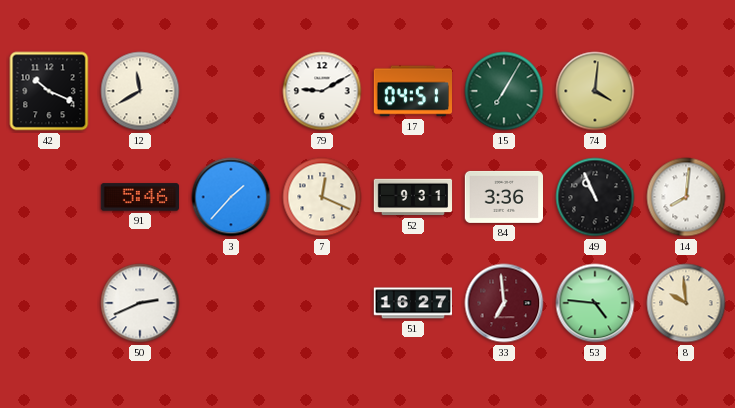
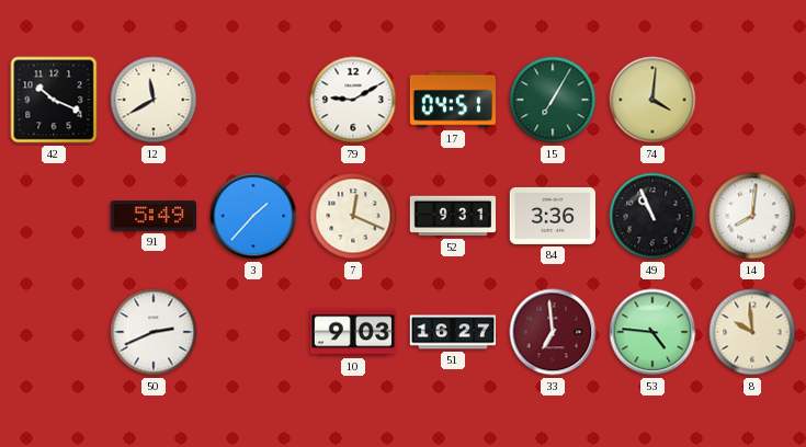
91: 5:46 -> 5:49
10: none -> 9:03
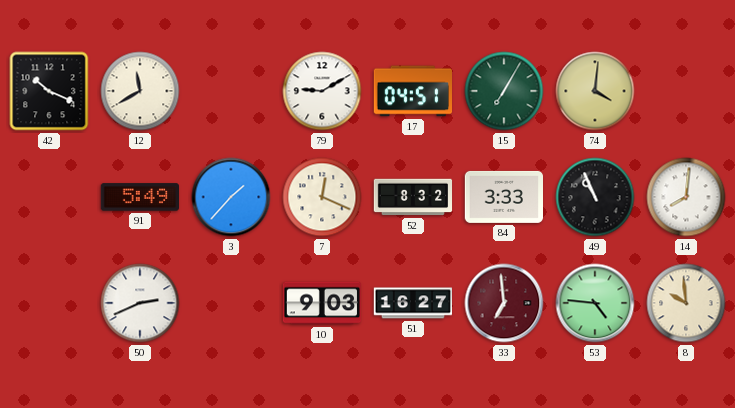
52: 9:31 -> 8:32
84: 3:36 -> 3:33
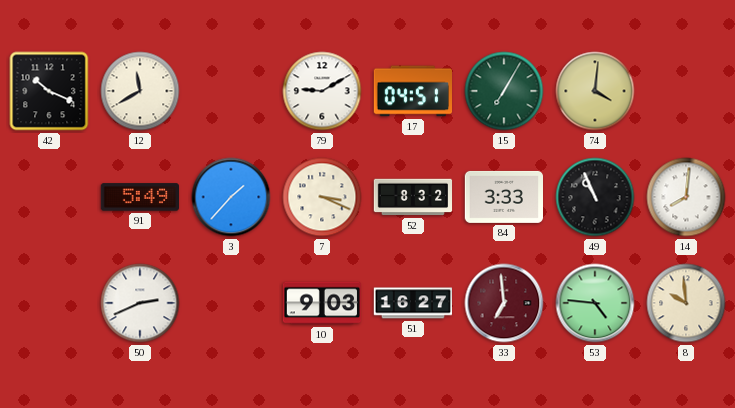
7: 12:19 -> 3:19
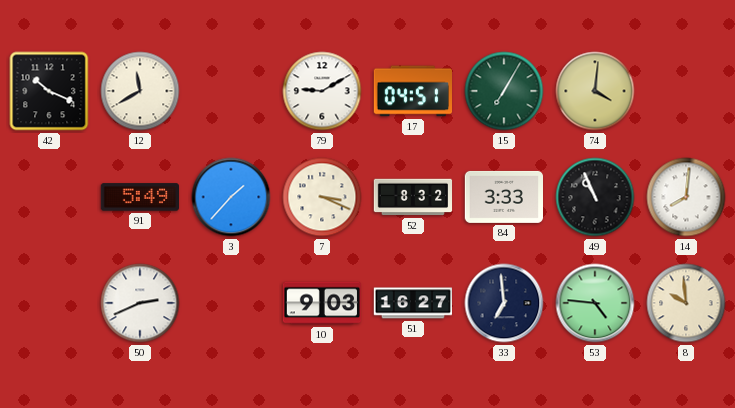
33 dial: burgundy -> navy
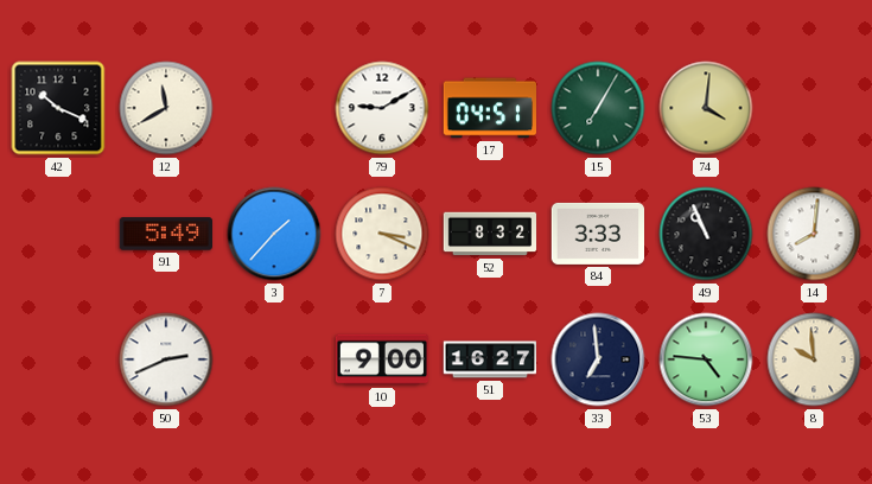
10: 9:03 -> 9:00
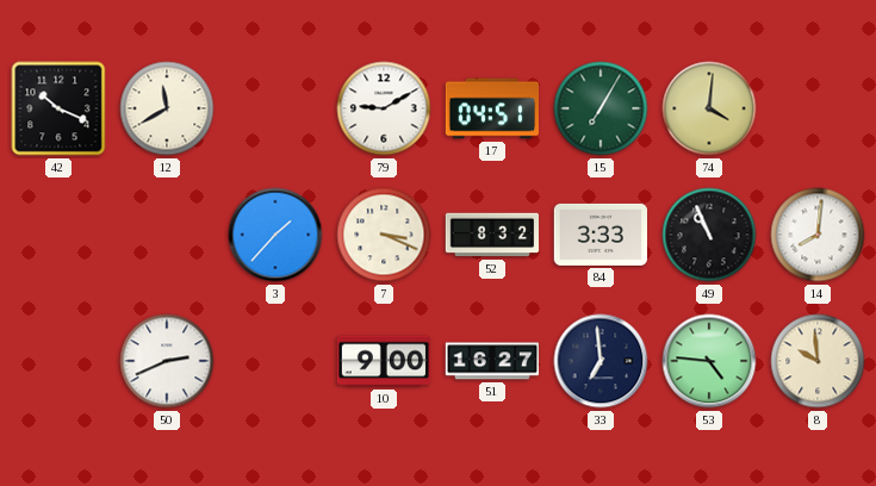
91: 5:49 -> none
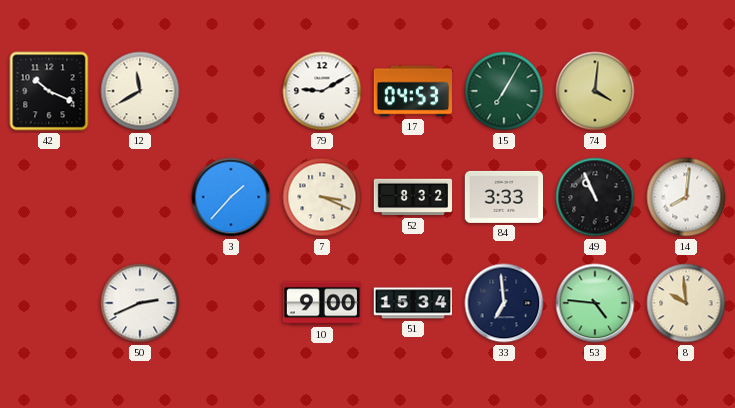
17: 04:51 -> 04:53
51: 16:27 -> 15:34
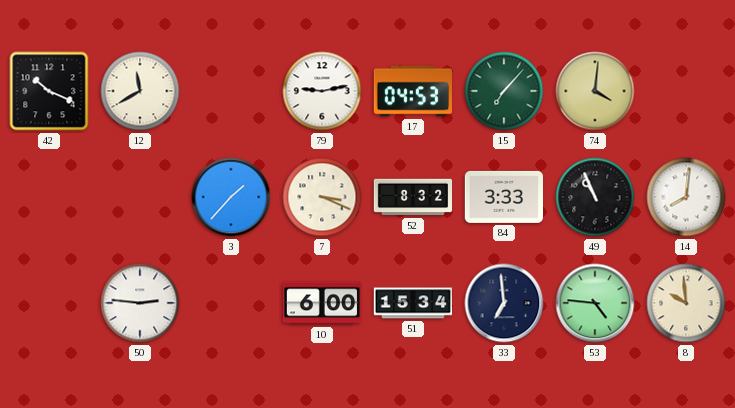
79: 9:10 -> 9:13
15: 7:05 -> 7:07
50: 2:41 -> 2:46
10: 9:00 -> 6:00
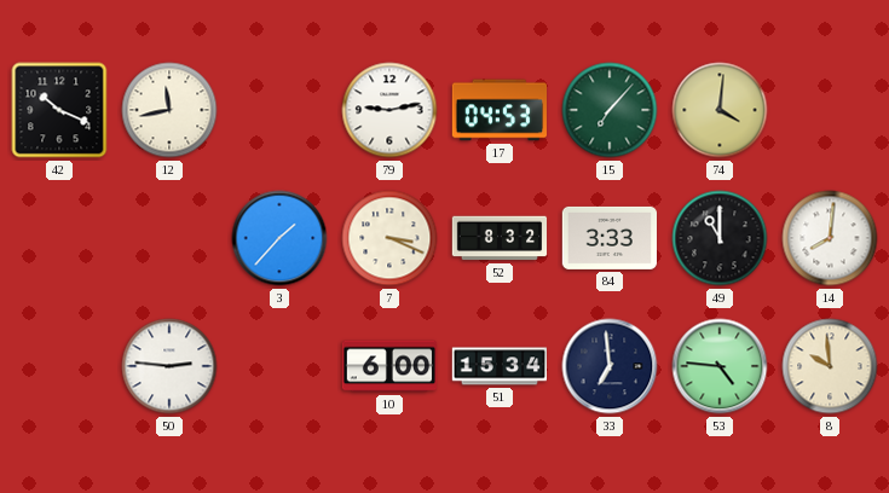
12: 11:40 -> 11:43
49: 10:56 -> 11:00
